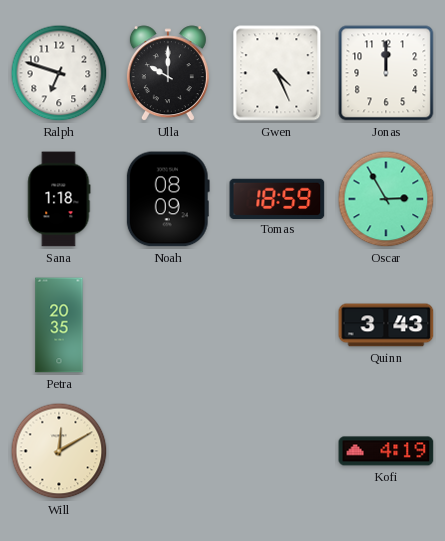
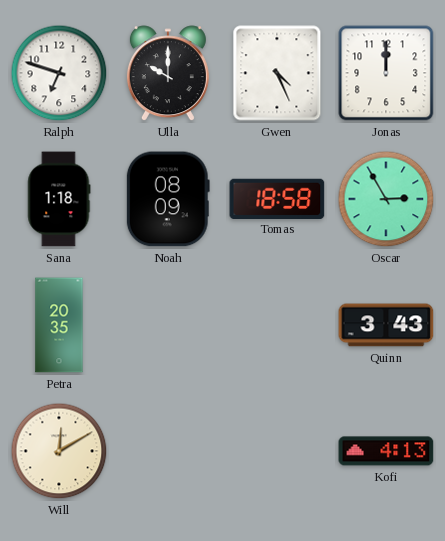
Tomas: 18:59 -> 18:58
Kofi: 4:19 -> 4:13
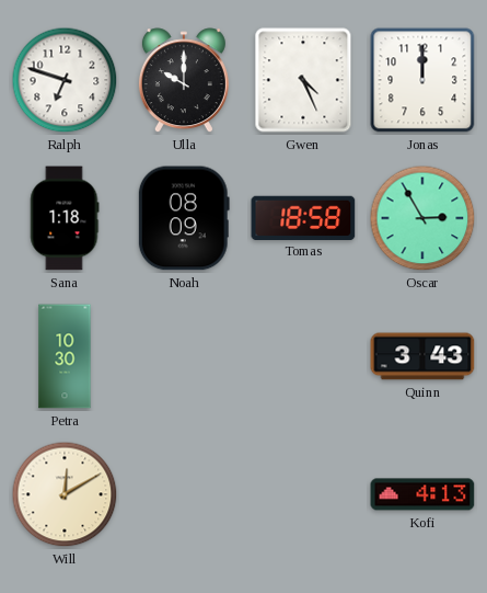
Petra: 20:35 -> 10:30
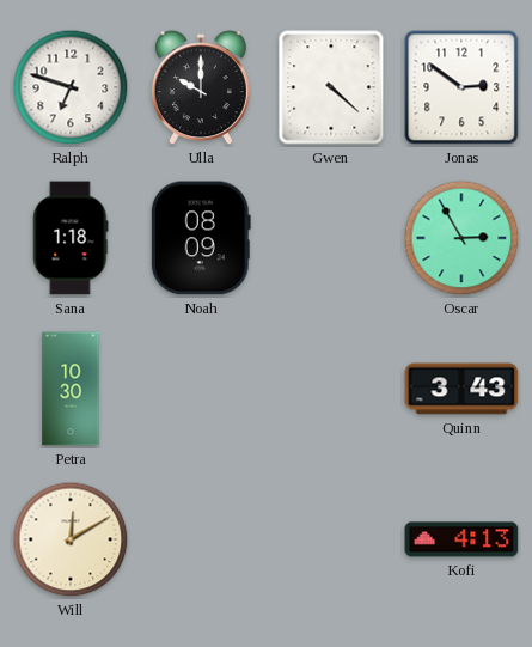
Gwen: 4:26 -> 4:22
Jonas: 12:00 -> 2:51
Tomas: 18:58 -> none
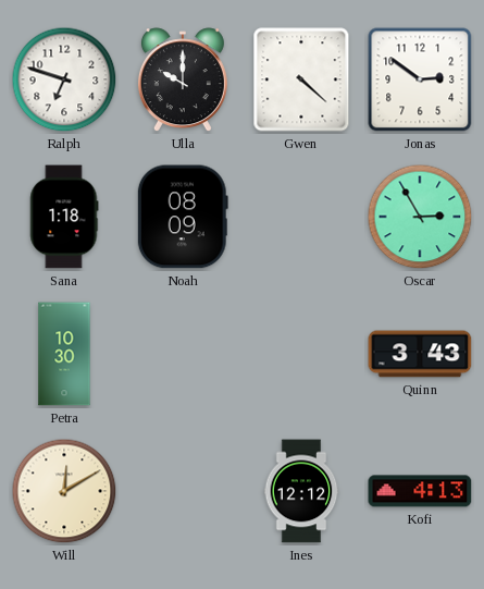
Ines: none -> 12:12
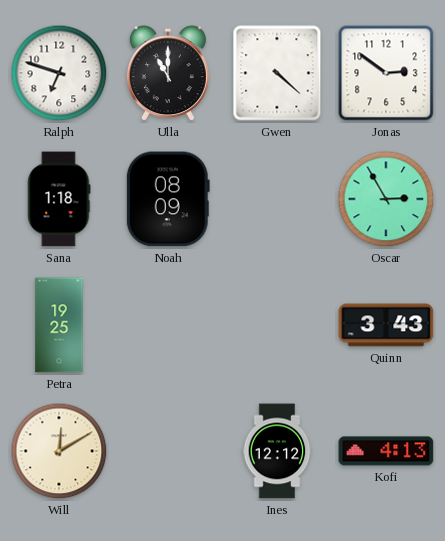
Ulla: 10:00 -> 11:00
Petra: 10:30 -> 19:25
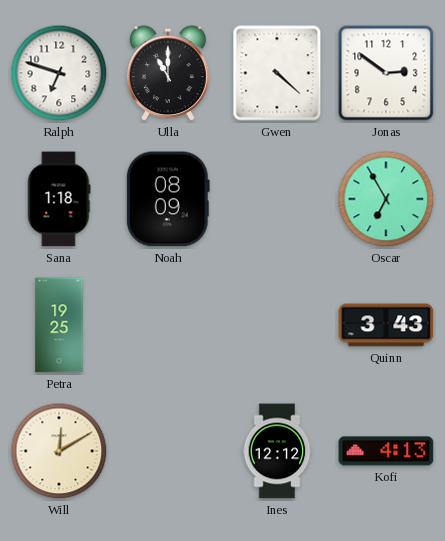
Oscar: 2:55 -> 6:55
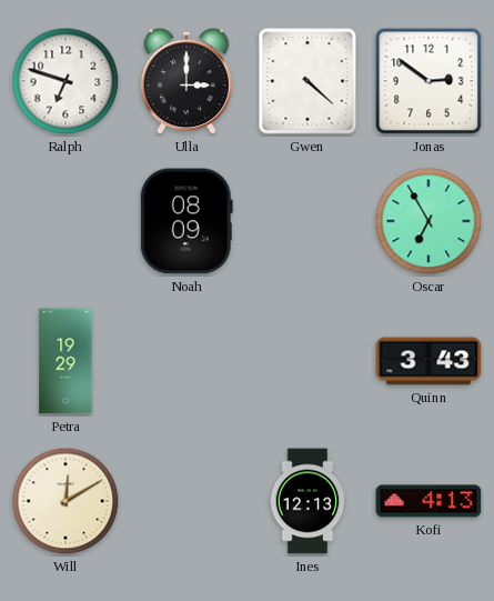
Ulla: 11:00 -> 3:00
Sana: 1:18 -> none
Petra: 19:25 -> 19:29
Ines: 12:12 -> 12:13
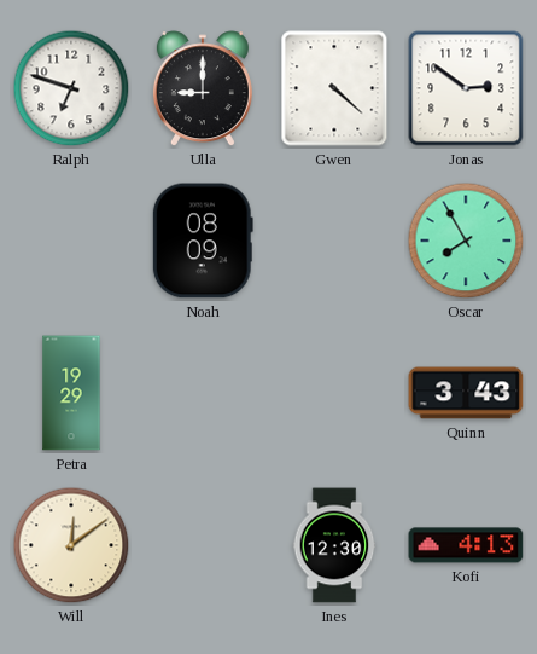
Ulla: 3:00 -> 9:00
Oscar: 6:55 -> 7:55
Will: 12:10 -> 12:09
Ines: 12:13 -> 12:30
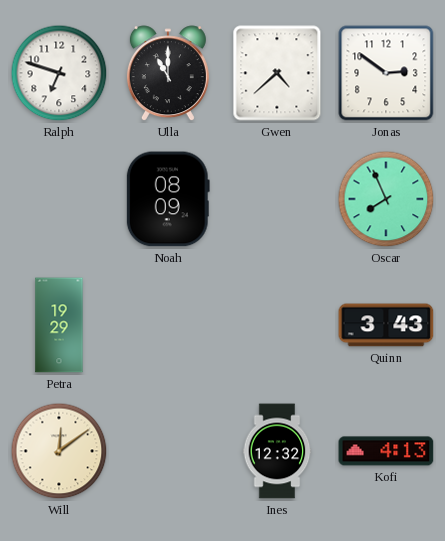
Ulla: 9:00 -> 11:00
Gwen: 4:22 -> 4:38
Oscar: 7:55 -> 7:56
Ines: 12:30 -> 12:32
